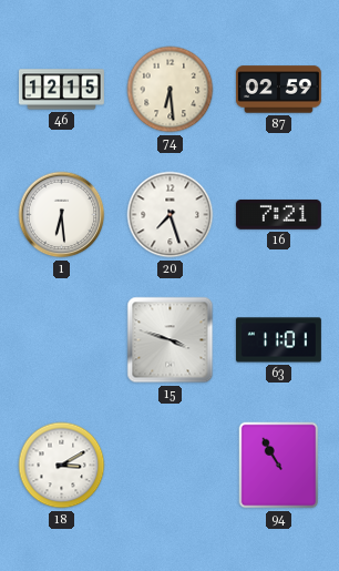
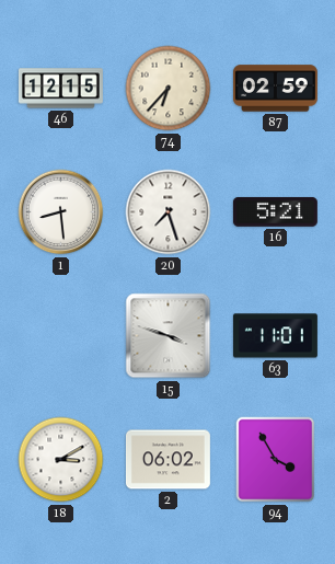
74: 6:29 -> 6:37
1: 6:29 -> 8:29
16: 7:21 -> 5:21
2: none -> 06:02
94: 10:55 -> 3:55
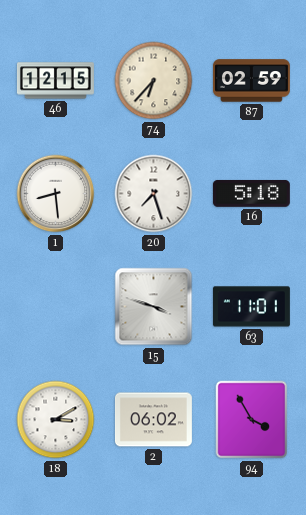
16: 5:21 -> 5:18
